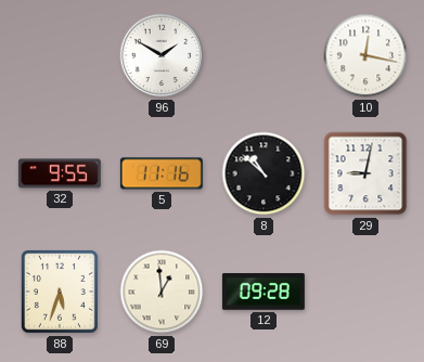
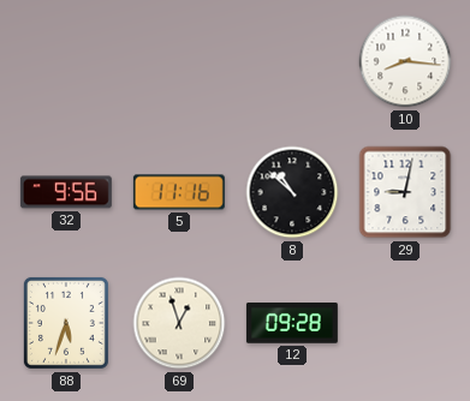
96: 1:50 -> none
10: 12:17 -> 8:16
32: 9:55 -> 9:56
69: 12:59 -> 12:57
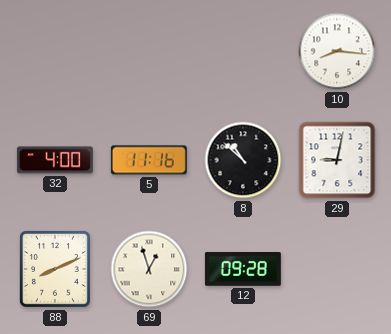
32: 9:56 -> 4:00
88: 5:33 -> 8:11
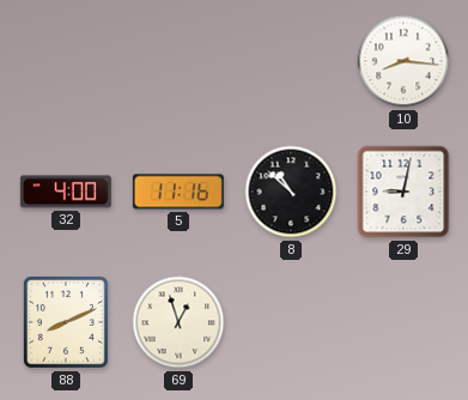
12: 09:28 -> none
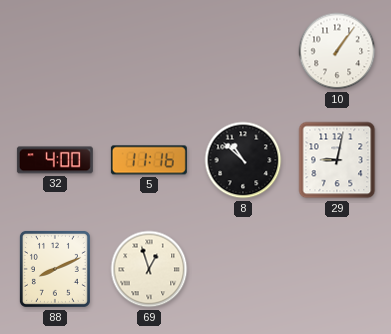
10: 8:16 -> 1:06
